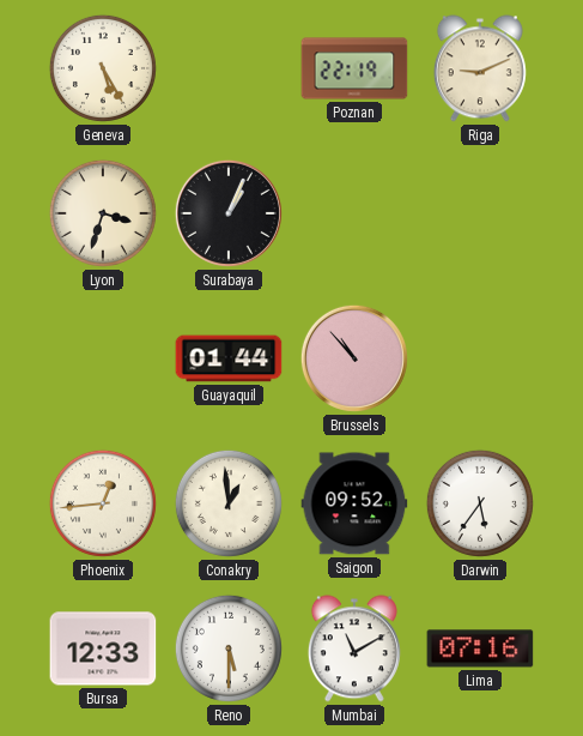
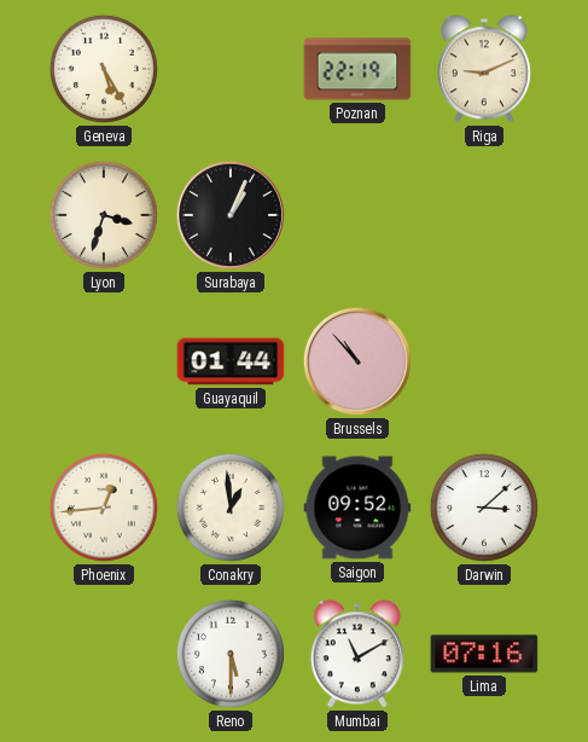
Darwin: 5:36 -> 3:08
Bursa: 12:33 -> none
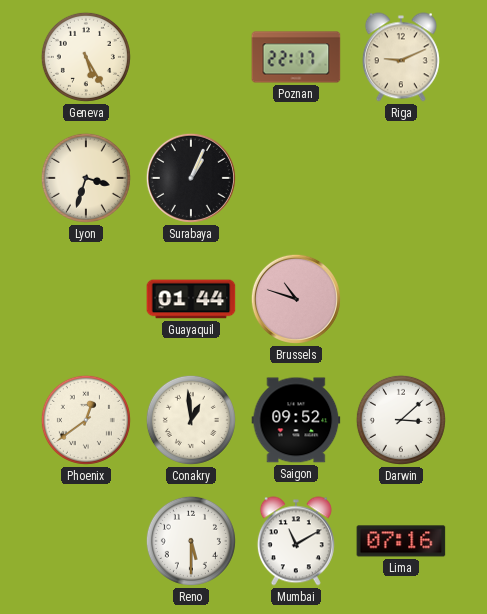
Poznan: 22:19 -> 22:17
Brussels: 10:53 -> 10:48
Phoenix: 12:44 -> 12:39
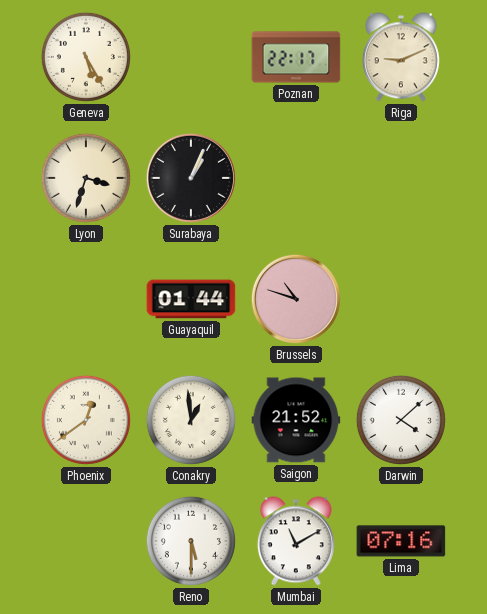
Saigon: 09:52 -> 21:52
Darwin: 3:08 -> 4:08
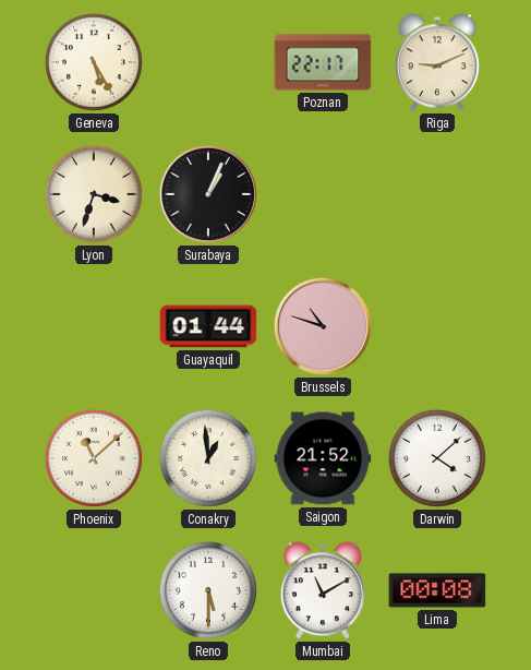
Phoenix: 12:39 -> 11:08
Lima: 07:16 -> 00:08
